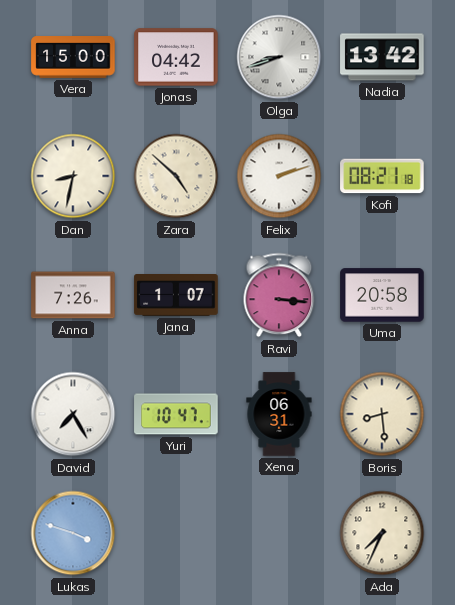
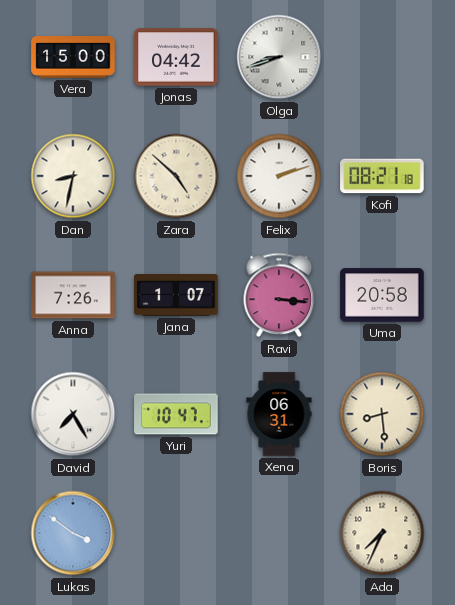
Nadia: 13:42 -> none
Lukas: 3:48 -> 3:51
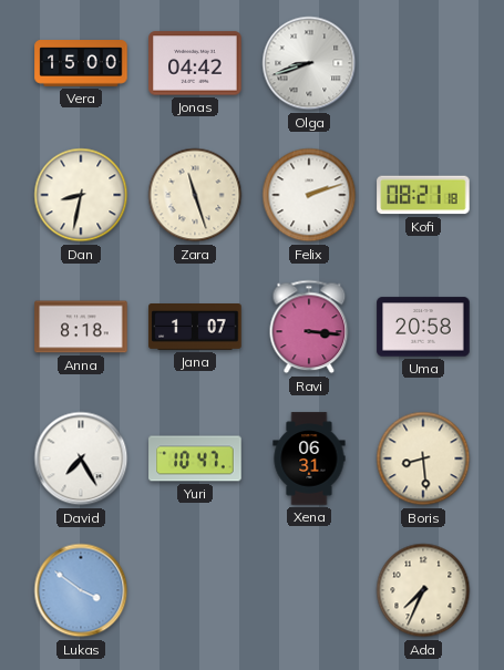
Zara: 4:52 -> 11:27
Anna: 7:26 -> 8:18
